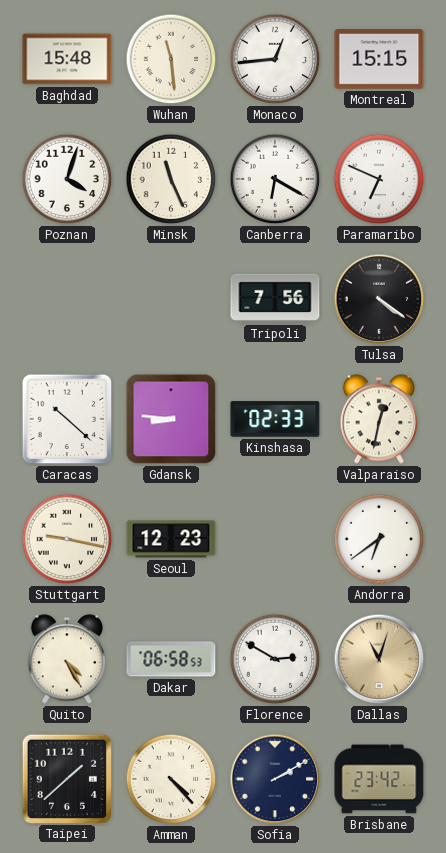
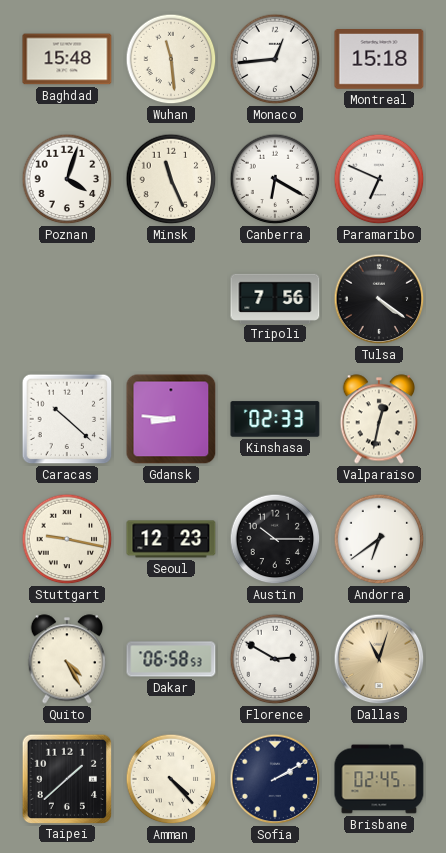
Montreal: 15:15 -> 15:18
Austin: none -> 10:15
Brisbane: 23:42 -> 02:45
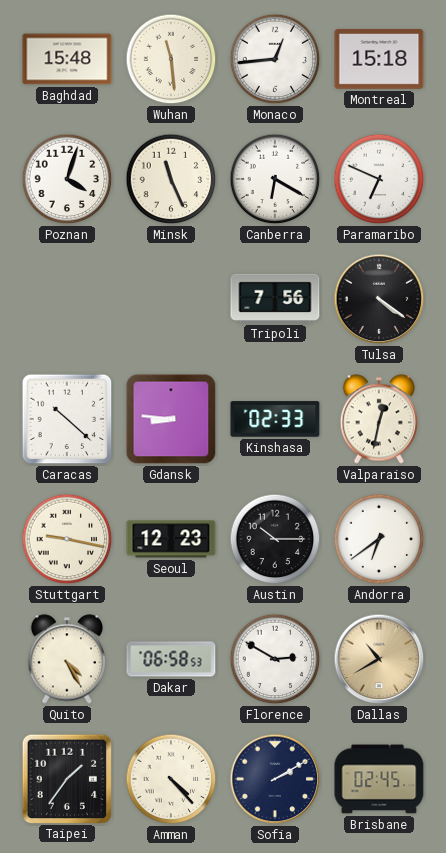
Dallas: 11:03 -> 10:40
Taipei: 1:38 -> 1:36
